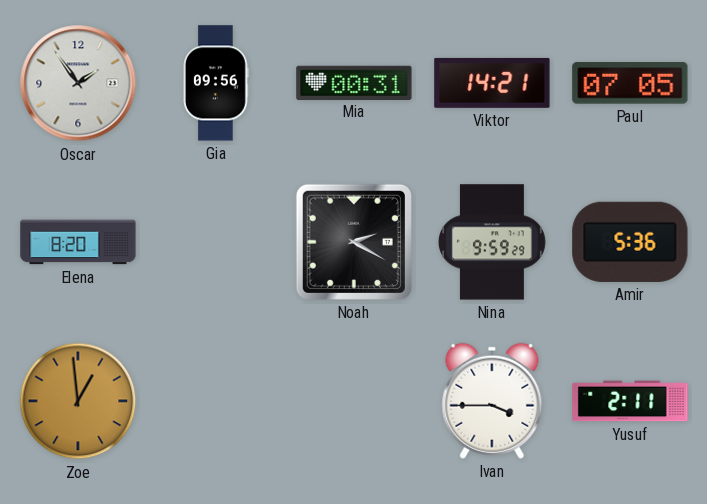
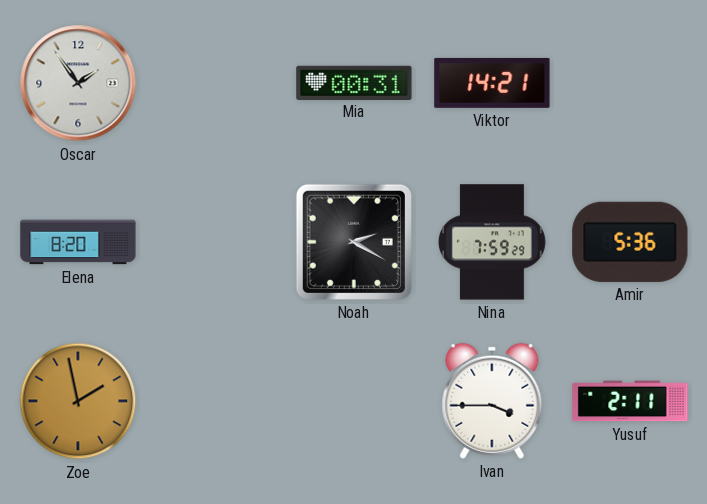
Gia: 09:56 -> none
Paul: 07:05 -> none
Nina: 9:59 -> 7:59
Zoe: 12:59 -> 1:58
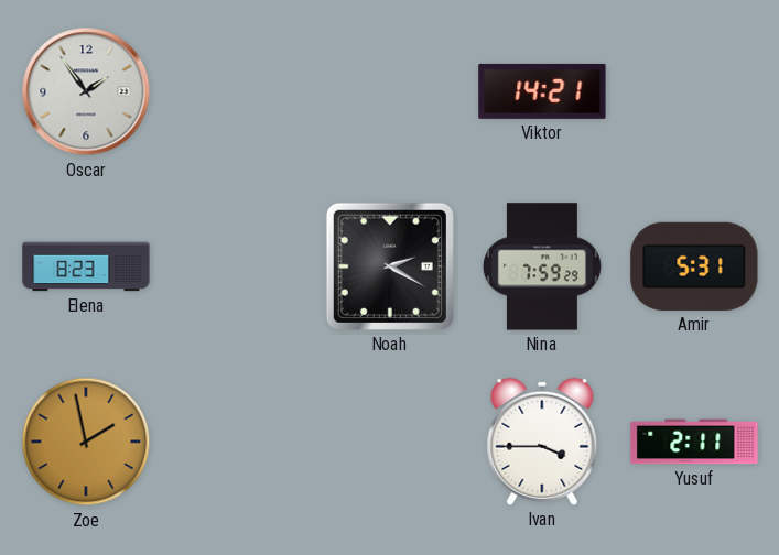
Mia: 00:31 -> none
Elena: 8:20 -> 8:23
Amir: 5:36 -> 5:31
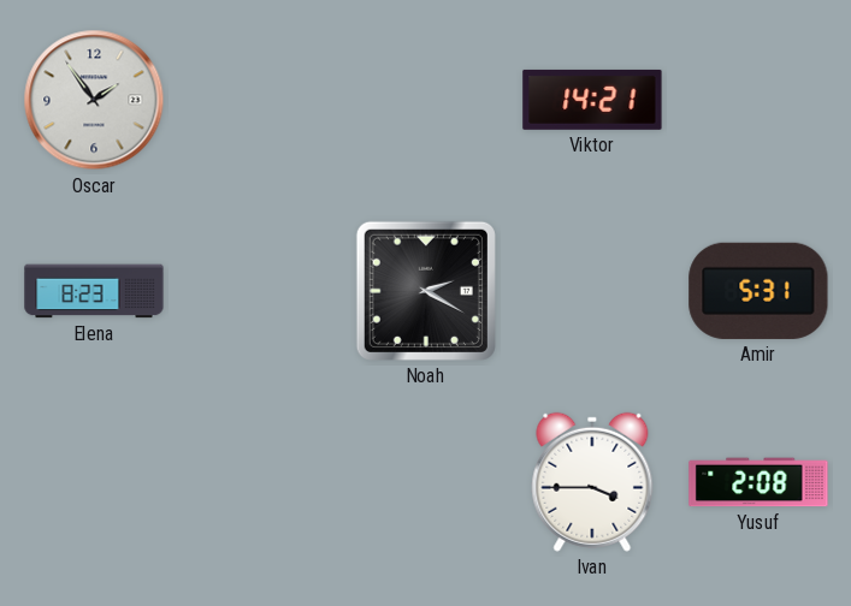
Nina: 7:59 -> none
Zoe: 1:58 -> none
Yusuf: 2:11 -> 2:08
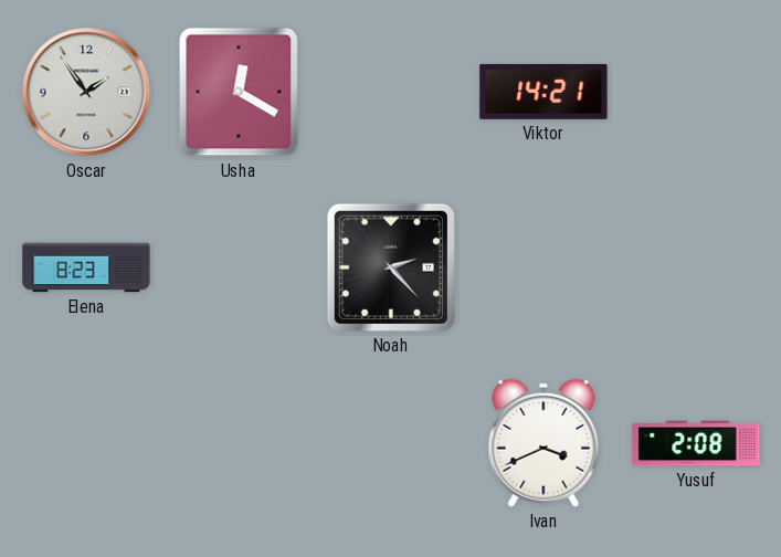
Usha: none -> 12:20
Noah: 2:20 -> 2:23
Amir: 5:31 -> none
Ivan: 3:45 -> 3:41
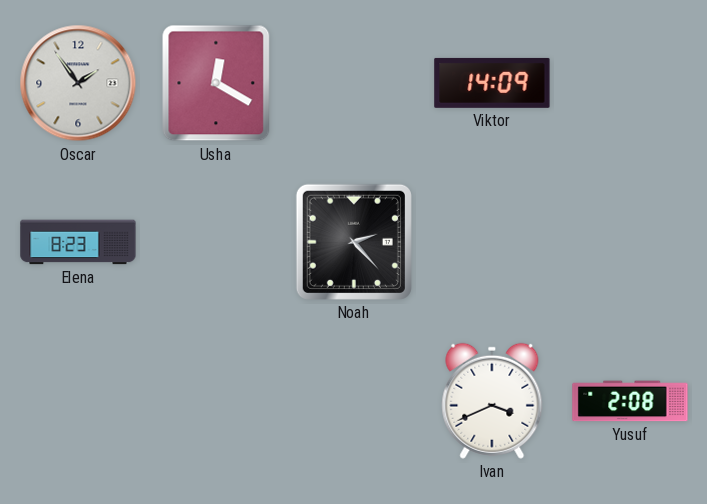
Viktor: 14:21 -> 14:09
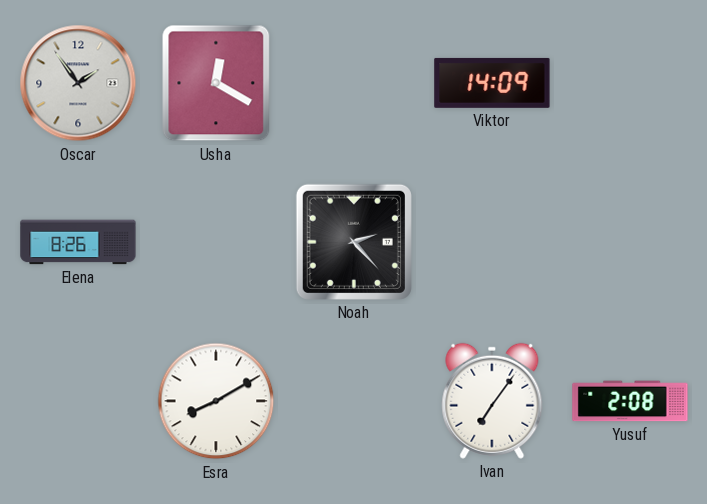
Elena: 8:23 -> 8:26
Esra: none -> 8:10
Ivan: 3:41 -> 7:06
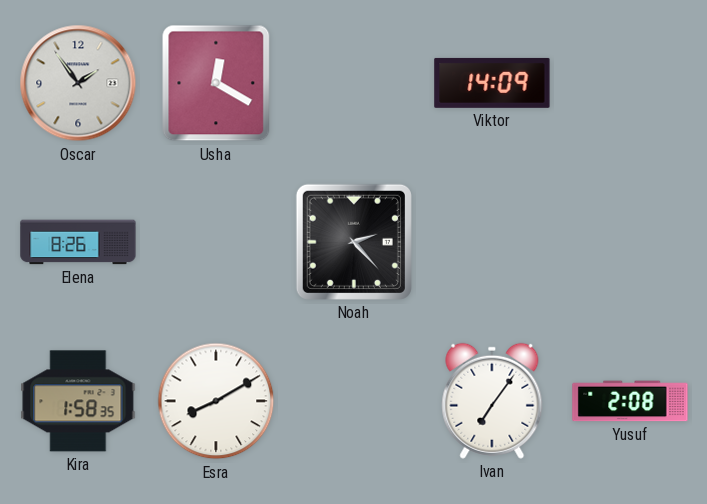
Kira: none -> 1:58
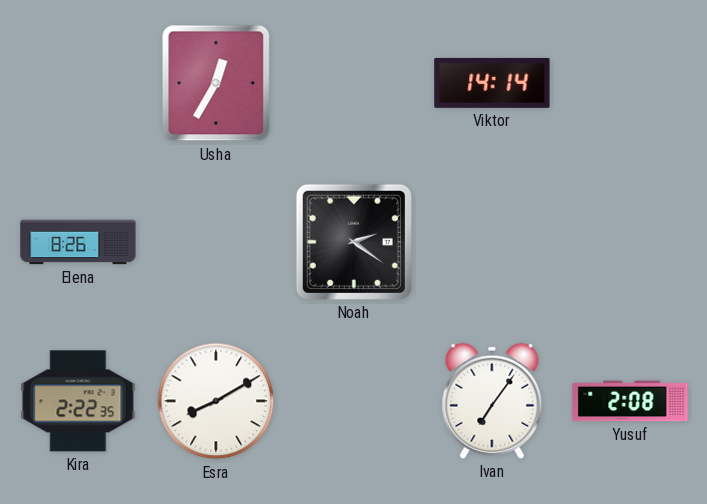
Oscar: 1:54 -> none
Usha: 12:20 -> 12:35
Viktor: 14:09 -> 14:14
Noah: 2:23 -> 2:21
Kira: 1:58 -> 2:22
